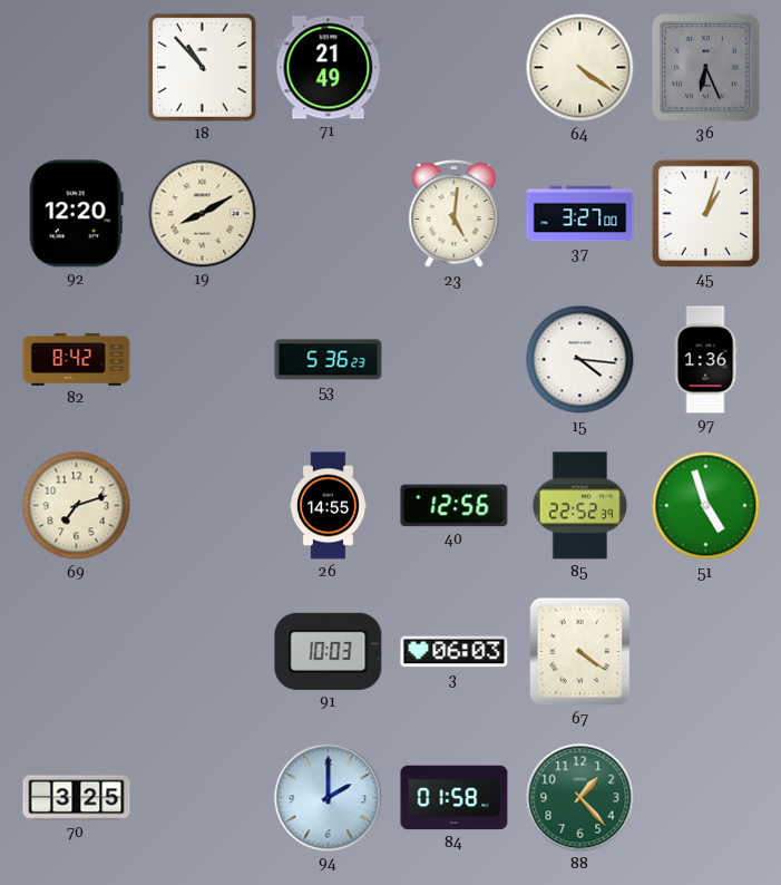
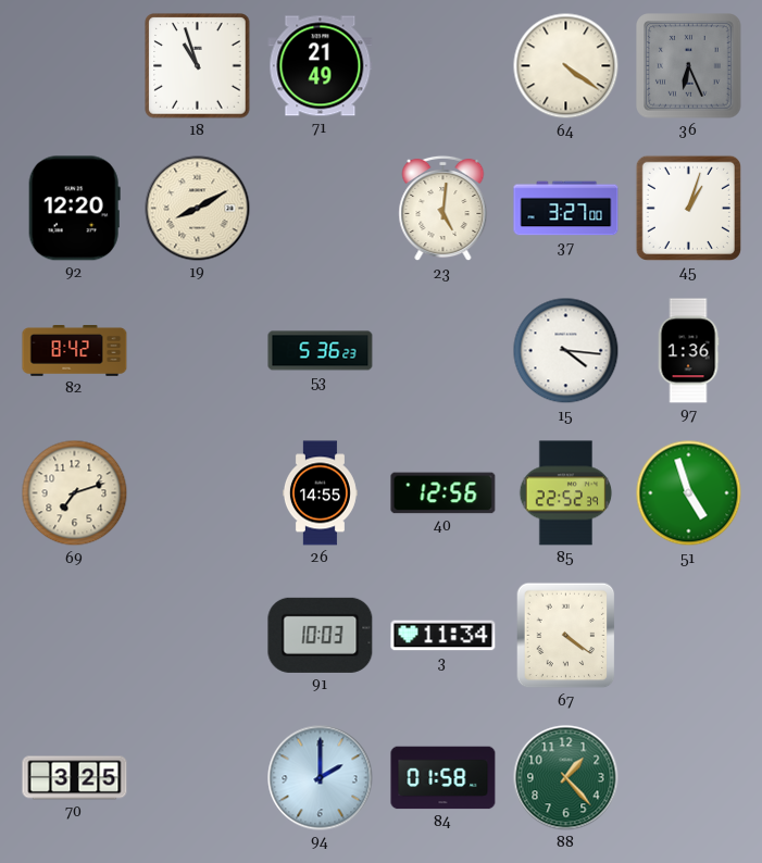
18: 10:53 -> 10:57
3: 06:03 -> 11:34
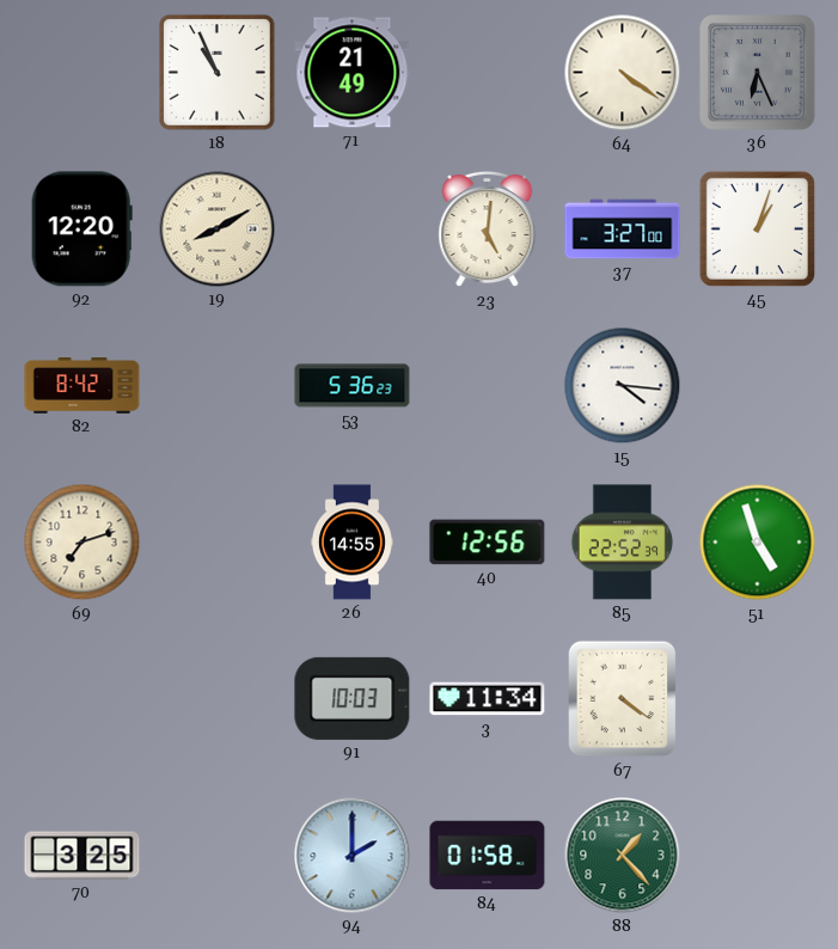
18: 10:57 -> 10:56
97: 1:36 -> none
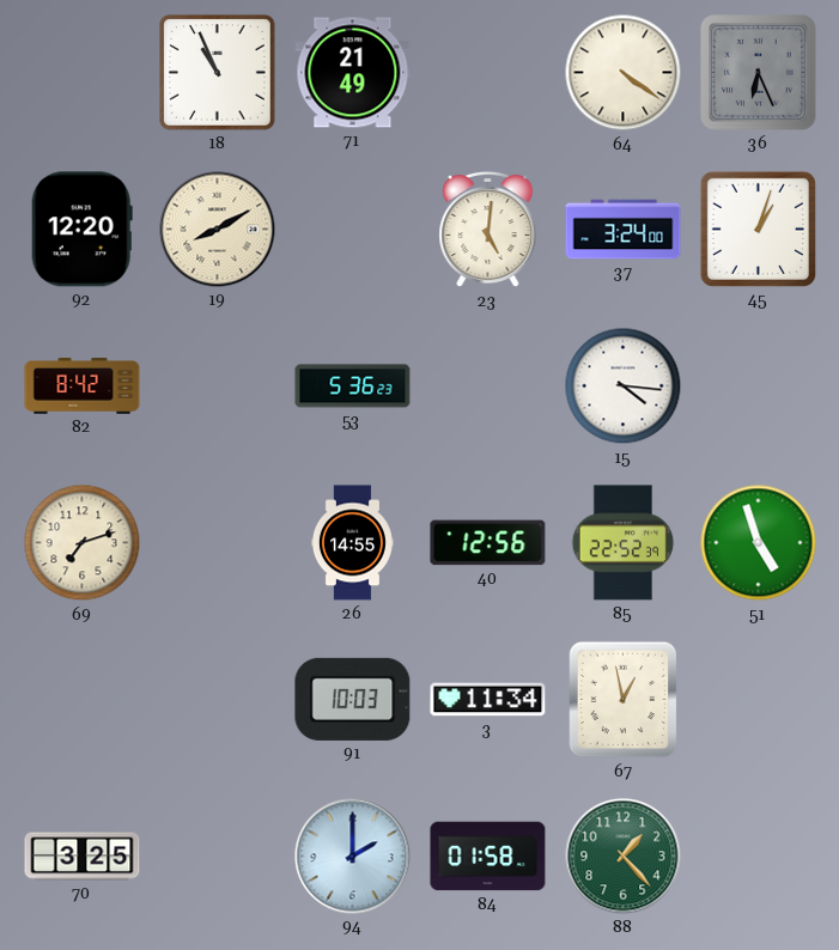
37: 3:27 -> 3:24
67: 4:21 -> 12:58
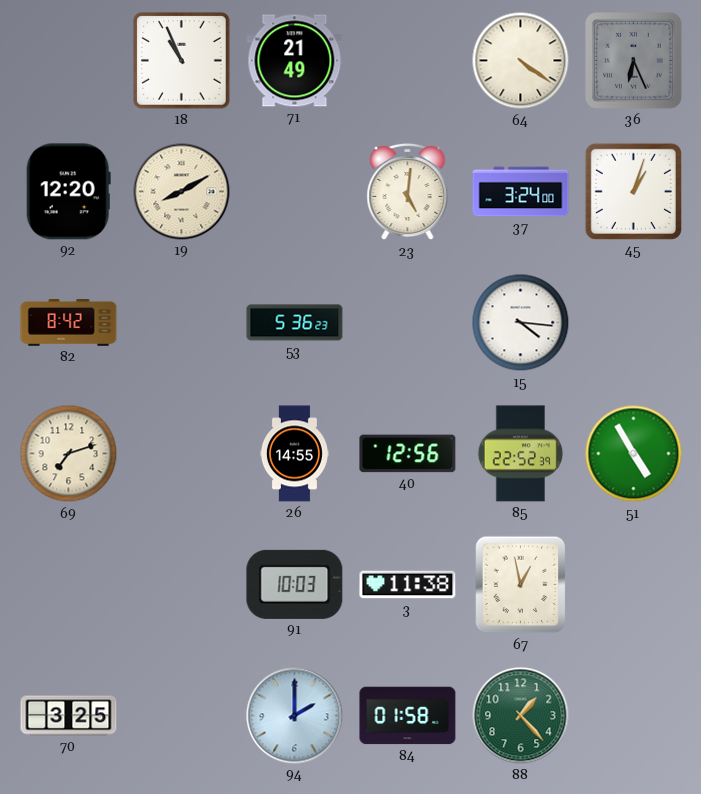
51: 4:57 -> 4:55
3: 11:34 -> 11:38
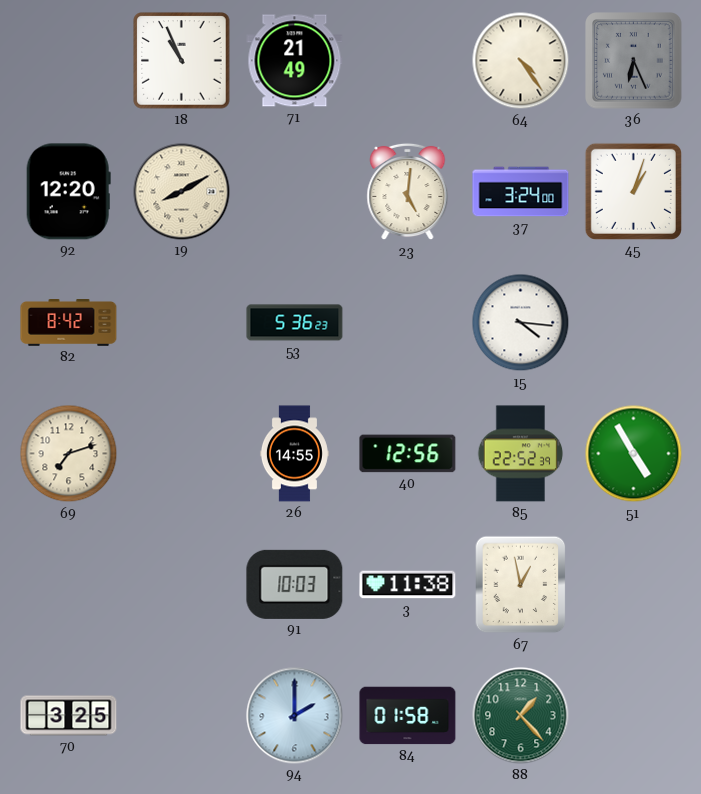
64: 4:21 -> 4:24
